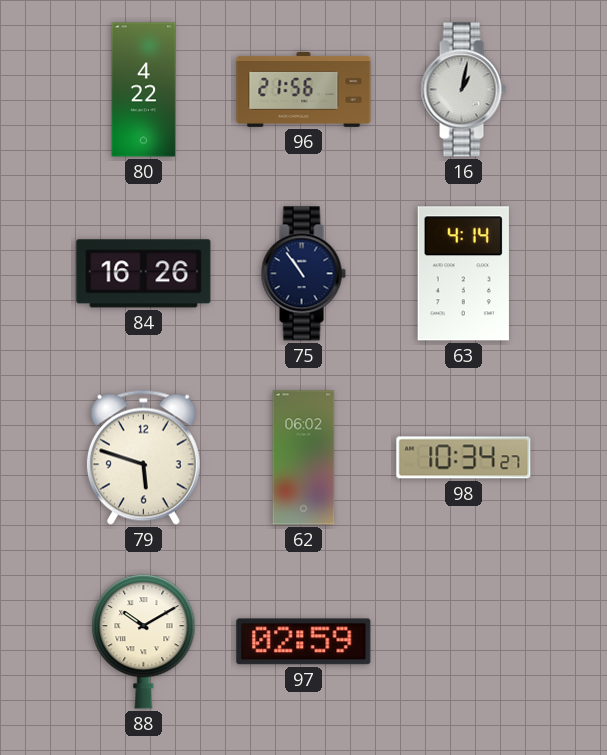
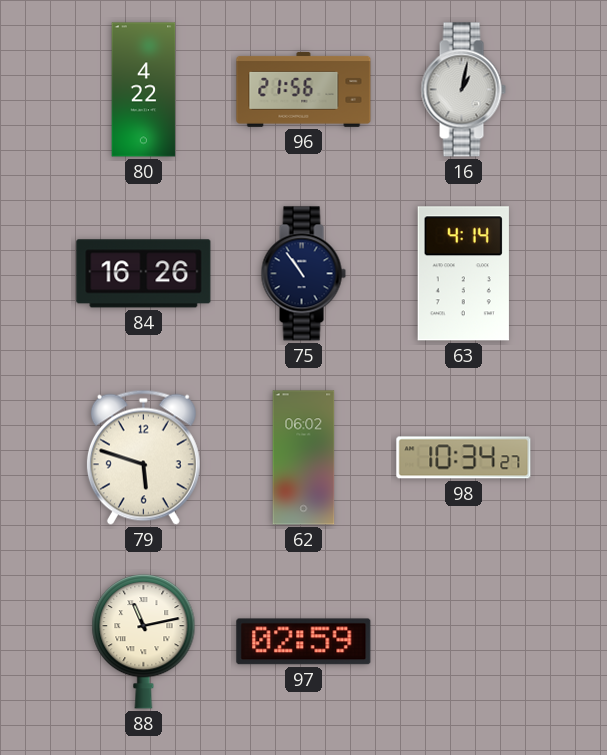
88: 10:10 -> 11:13
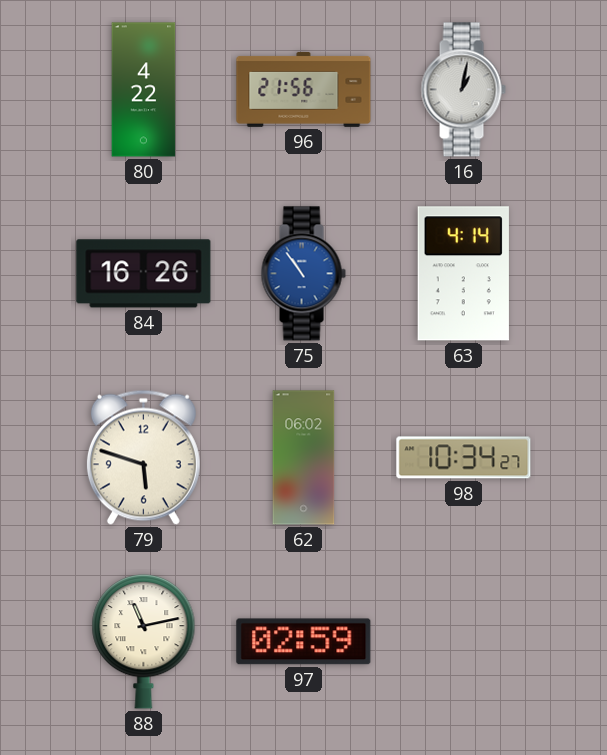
75 dial: navy -> blue
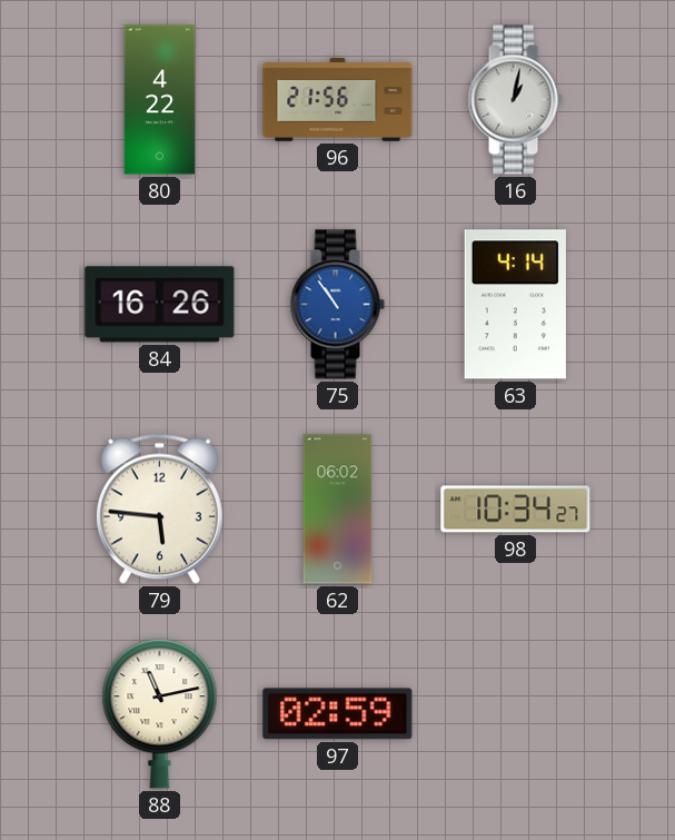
79: 5:48 -> 5:46
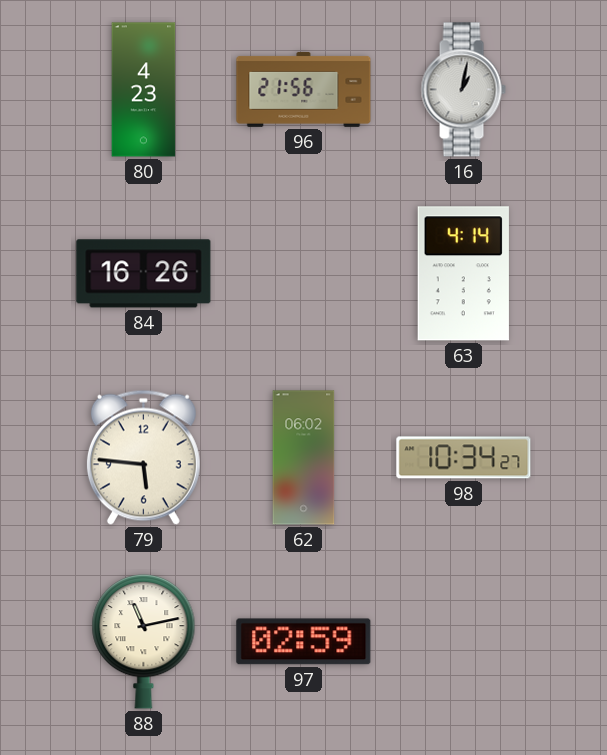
80: 4:22 -> 4:23
75: 10:54 -> none
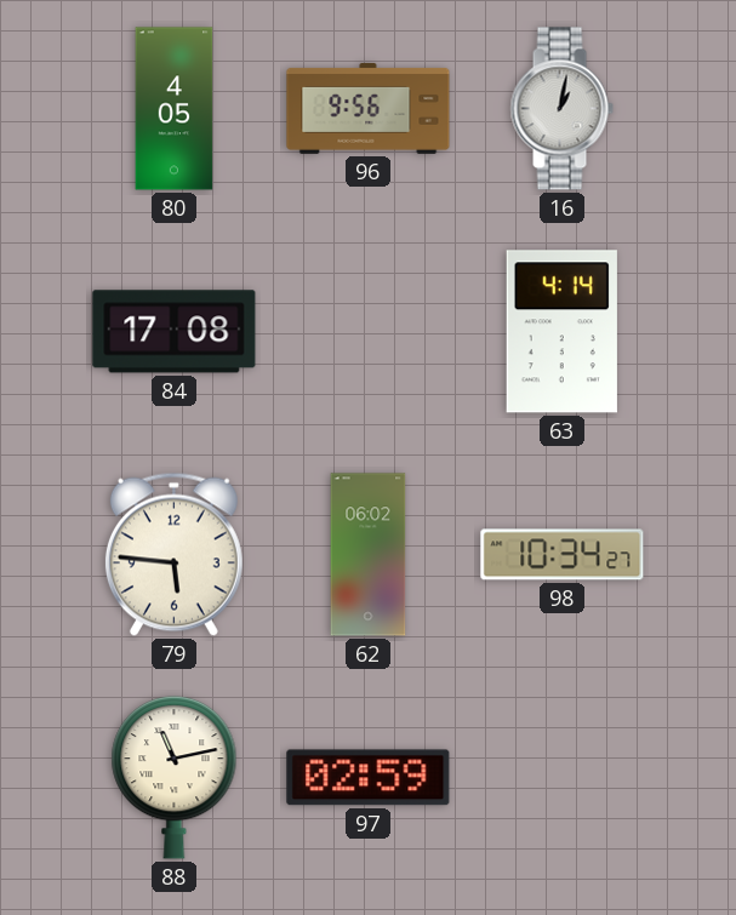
80: 4:23 -> 4:05
96: 21:56 -> 9:56
84: 16:26 -> 17:08
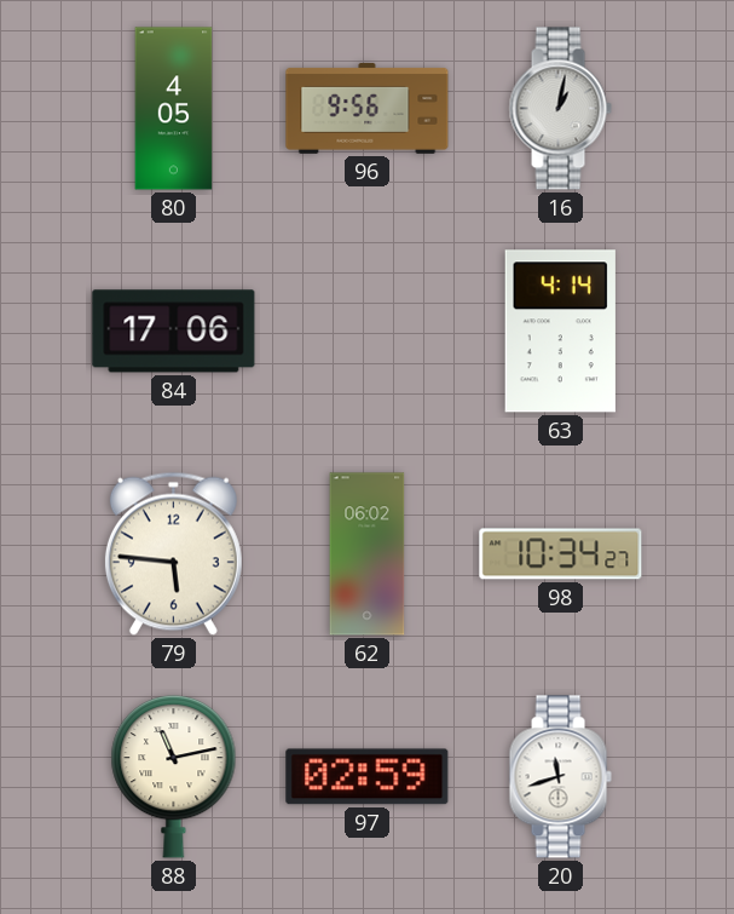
84: 17:08 -> 17:06
20: none -> 11:42
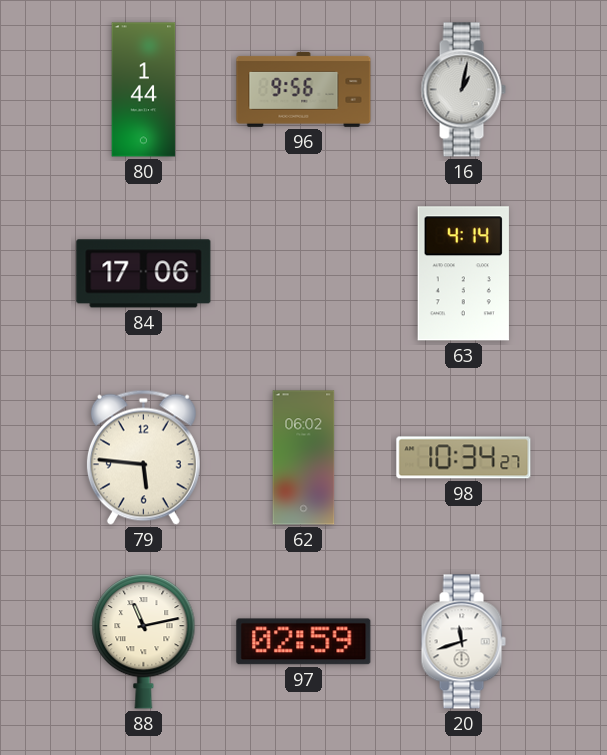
80: 4:05 -> 1:44
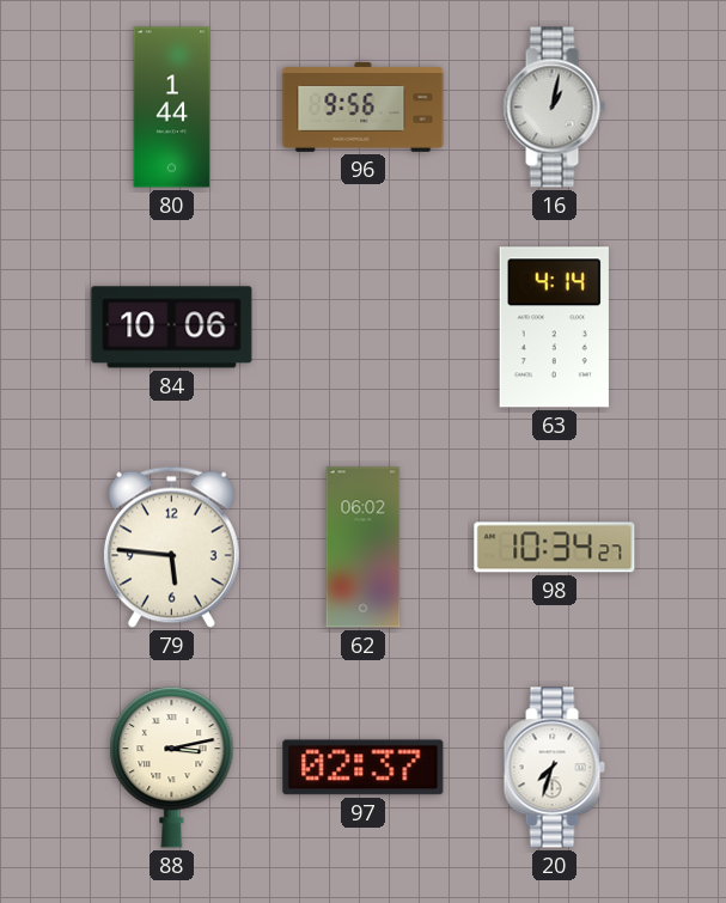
84: 17:06 -> 10:06
88: 11:13 -> 3:13
97: 02:59 -> 02:37
20: 11:42 -> 7:33
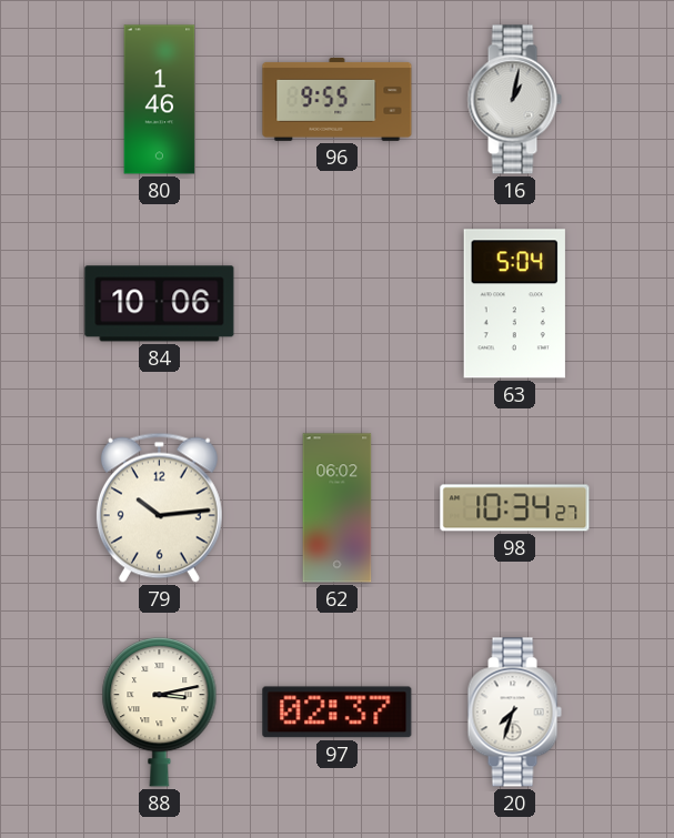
80: 1:44 -> 1:46
96: 9:56 -> 9:55
63: 4:14 -> 5:04
79: 5:46 -> 10:14
